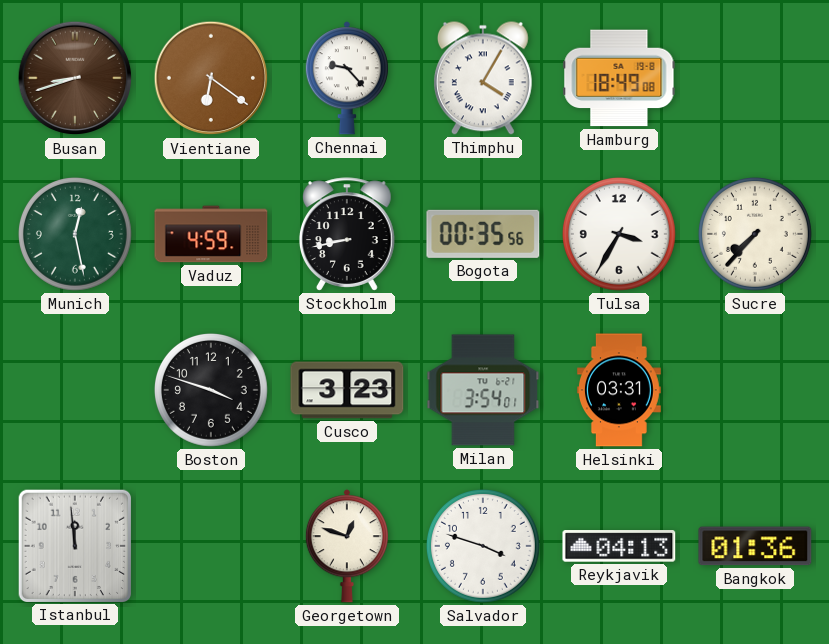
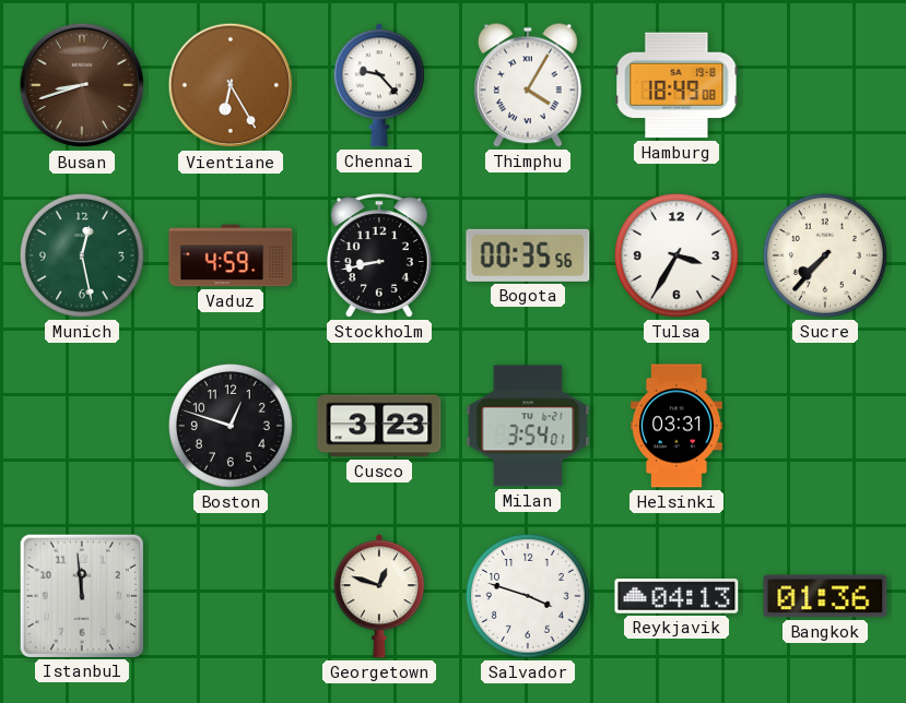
Vientiane: 6:21 -> 6:25
Boston: 3:48 -> 12:48
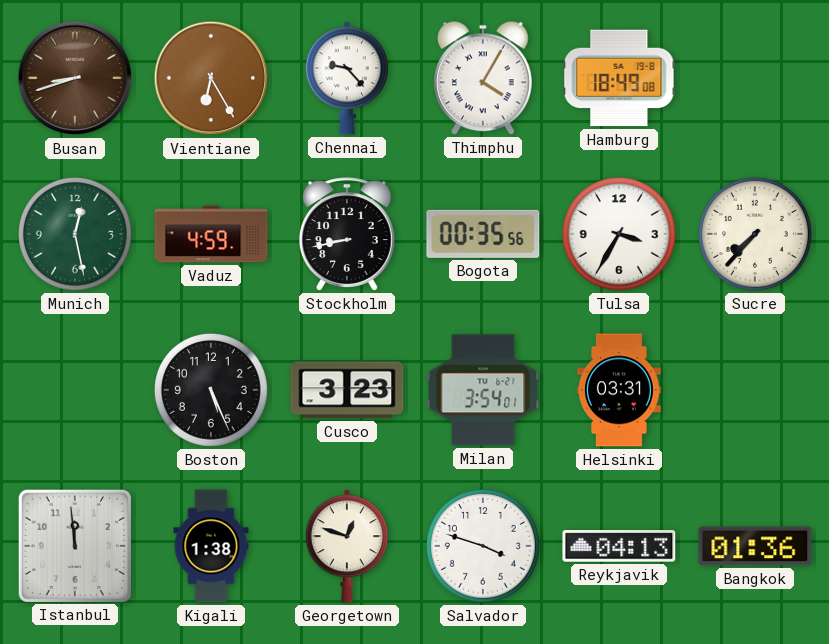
Boston: 12:48 -> 5:26
Kigali: none -> 1:38
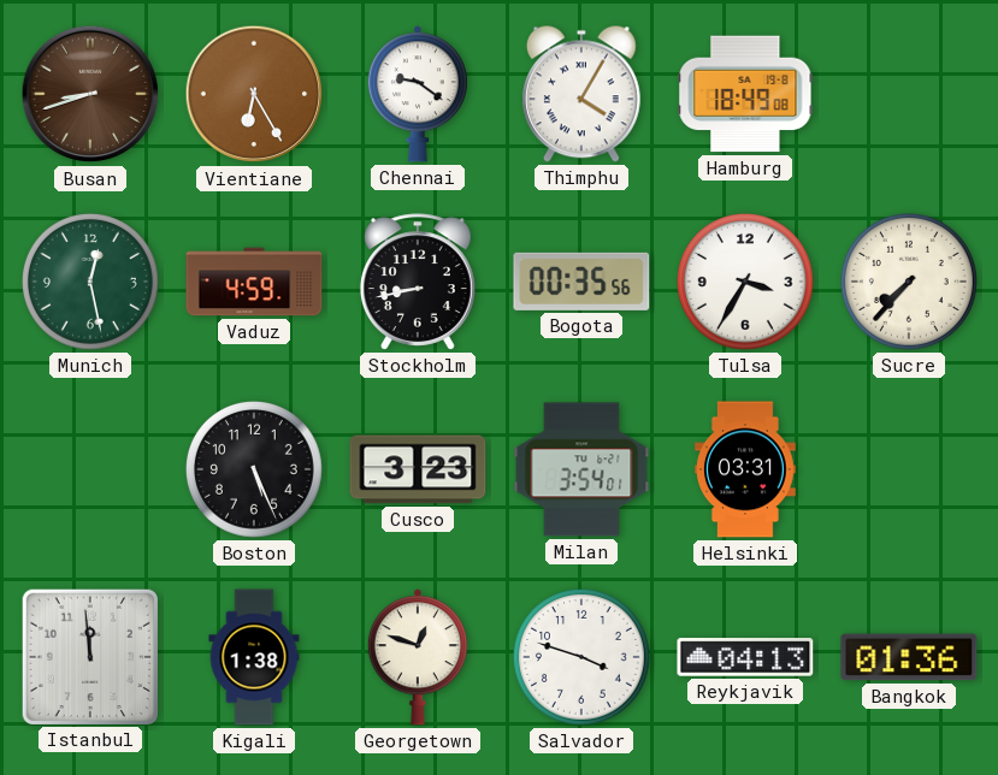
Chennai: 9:23 -> 9:21
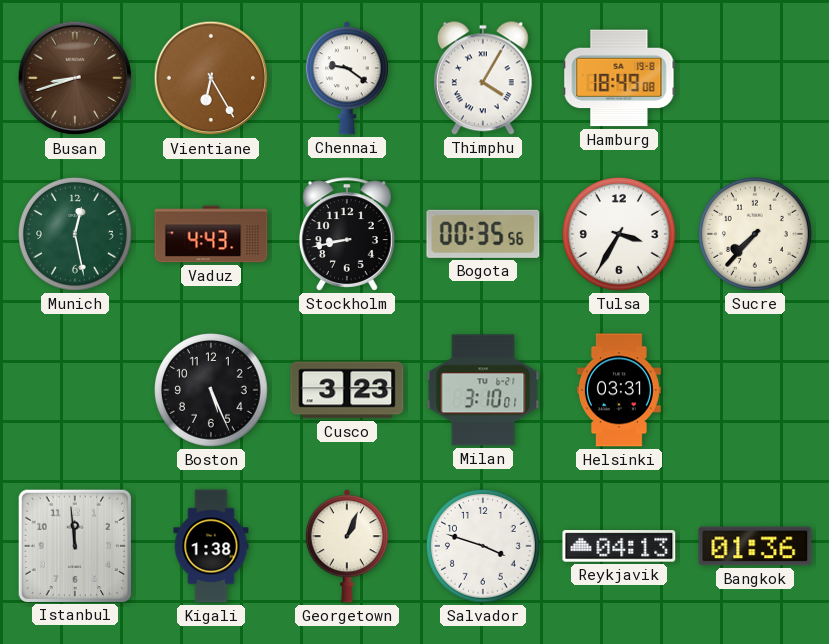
Vaduz: 4:59 -> 4:43
Milan: 3:54 -> 3:10
Georgetown: 12:48 -> 1:04
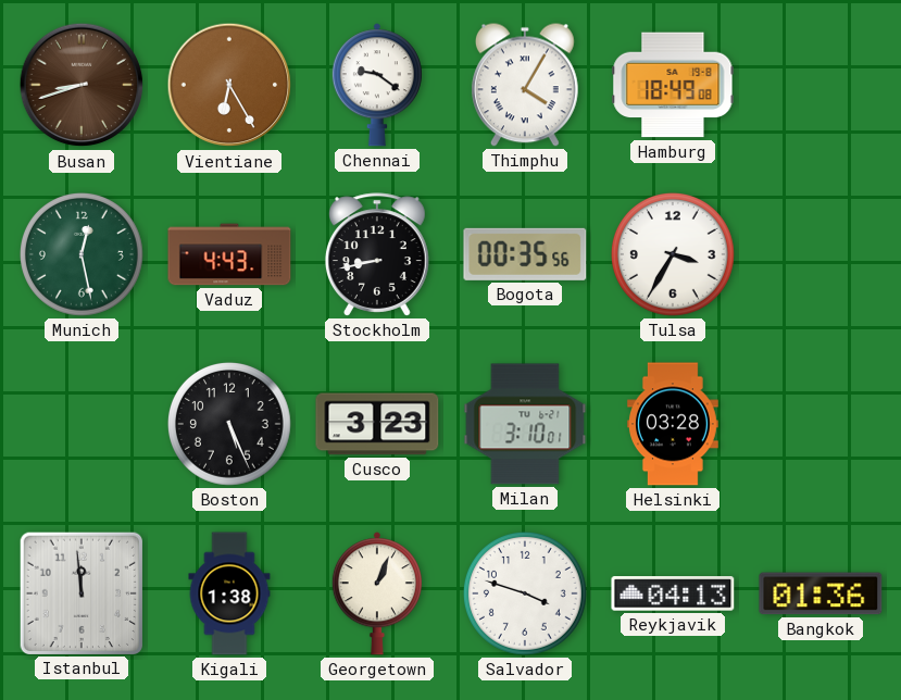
Sucre: 7:37 -> none
Helsinki: 03:31 -> 03:28
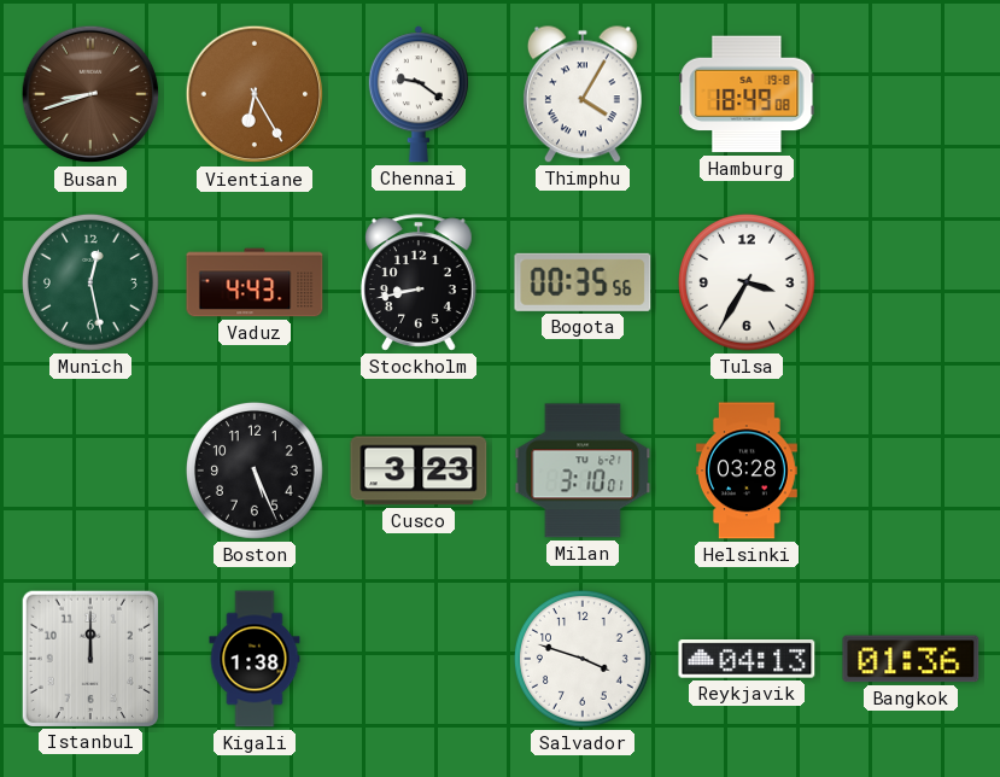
Istanbul: 11:59 -> 12:00
Georgetown: 1:04 -> none
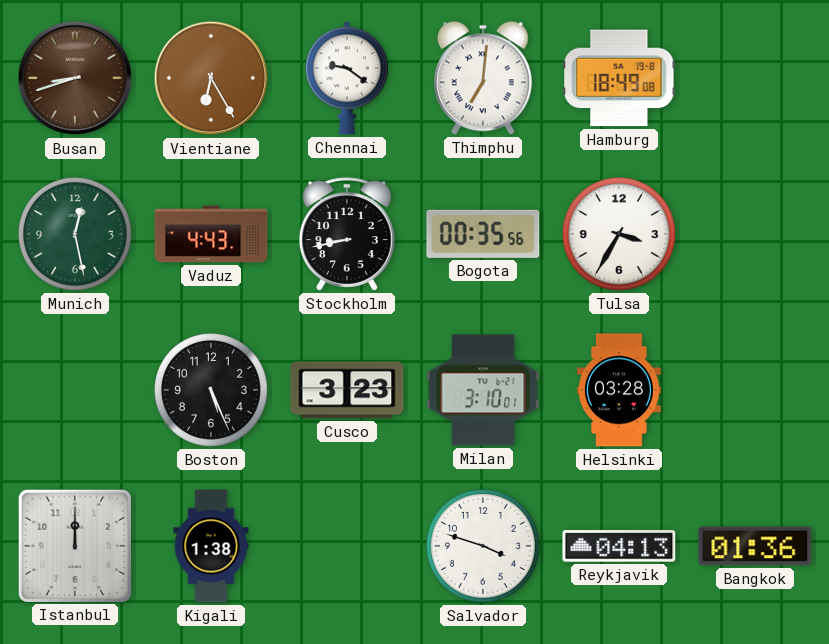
Thimphu: 4:05 -> 7:01
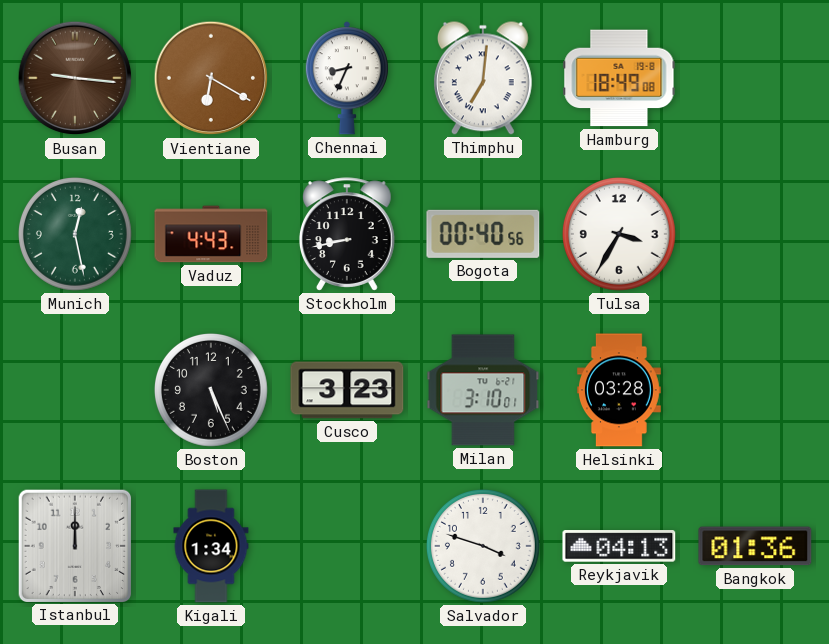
Busan: 8:42 -> 9:16
Vientiane: 6:25 -> 6:20
Chennai: 9:21 -> 8:34
Bogota: 00:35 -> 00:40
Kigali: 1:38 -> 1:34
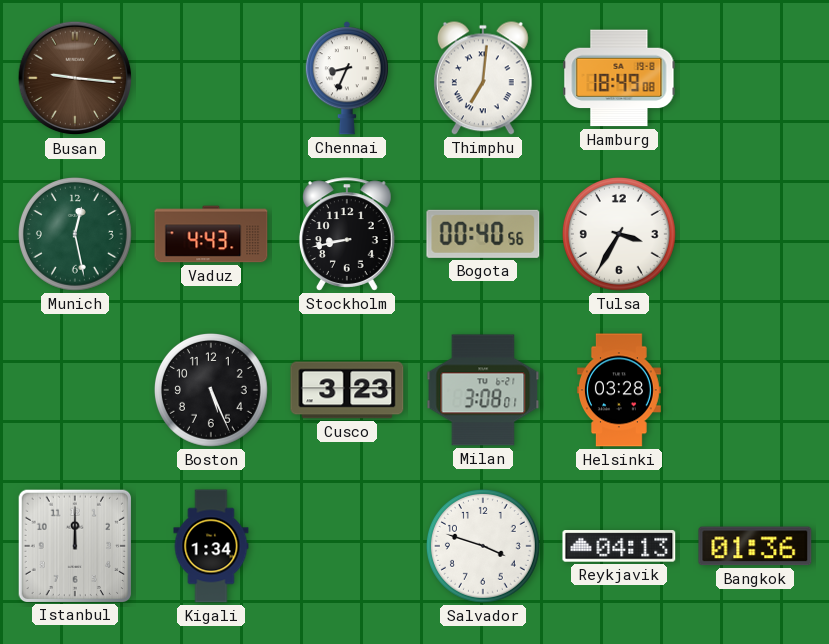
Vientiane: 6:20 -> none
Milan: 3:10 -> 3:08
